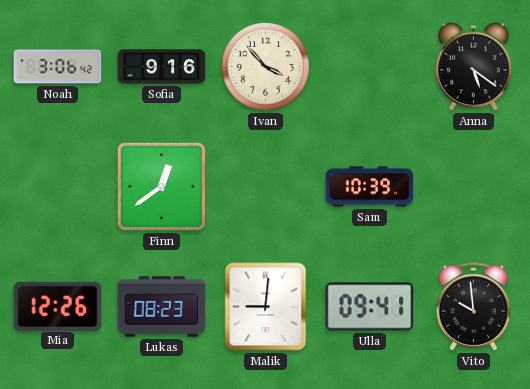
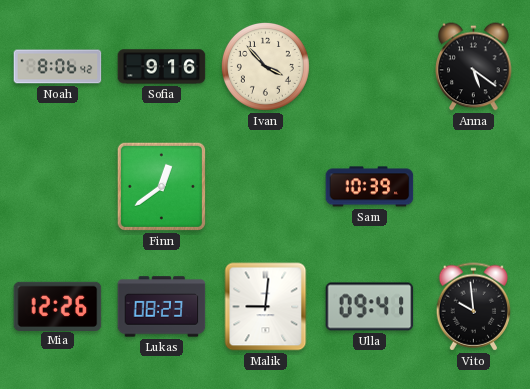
Noah: 3:06 -> 8:06
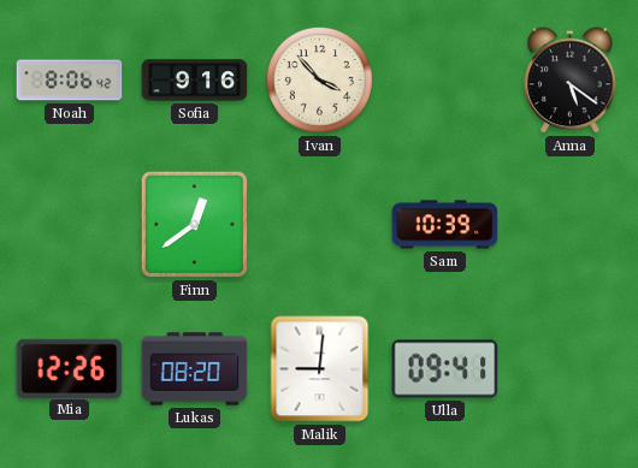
Lukas: 08:23 -> 08:20
Vito: 9:59 -> none
